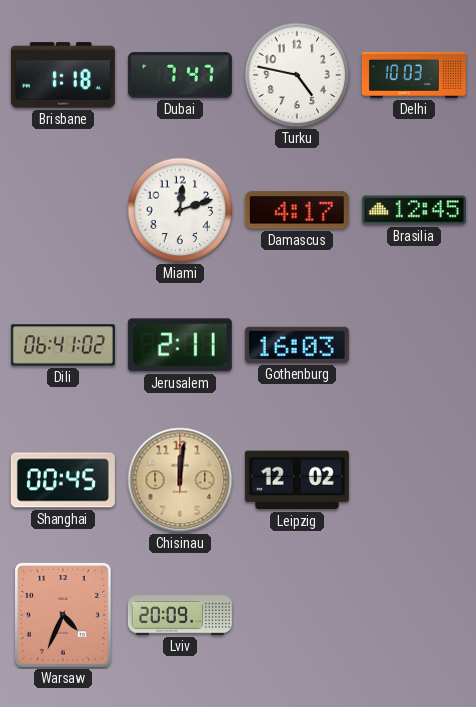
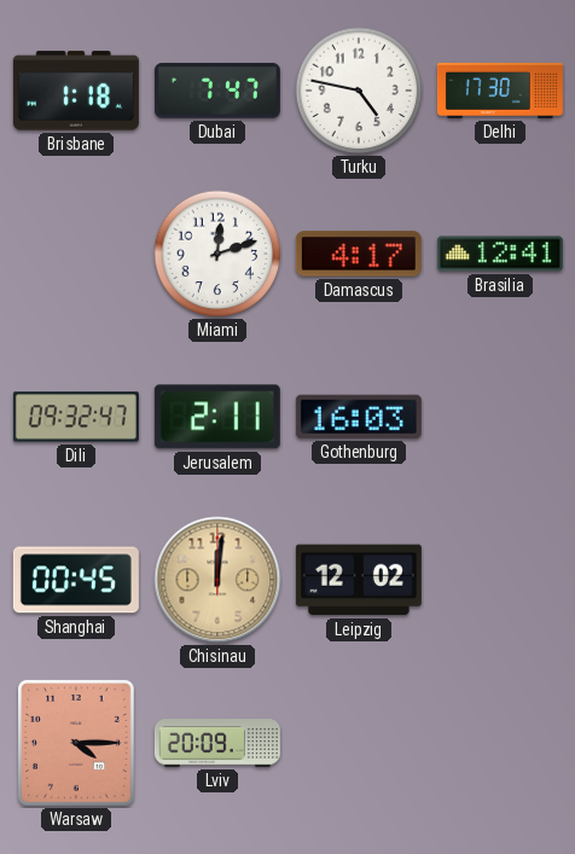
Delhi: 10:03 -> 17:30
Brasilia: 12:45 -> 12:41
Dili: 06:41 -> 09:32
Warsaw: 4:34 -> 4:15
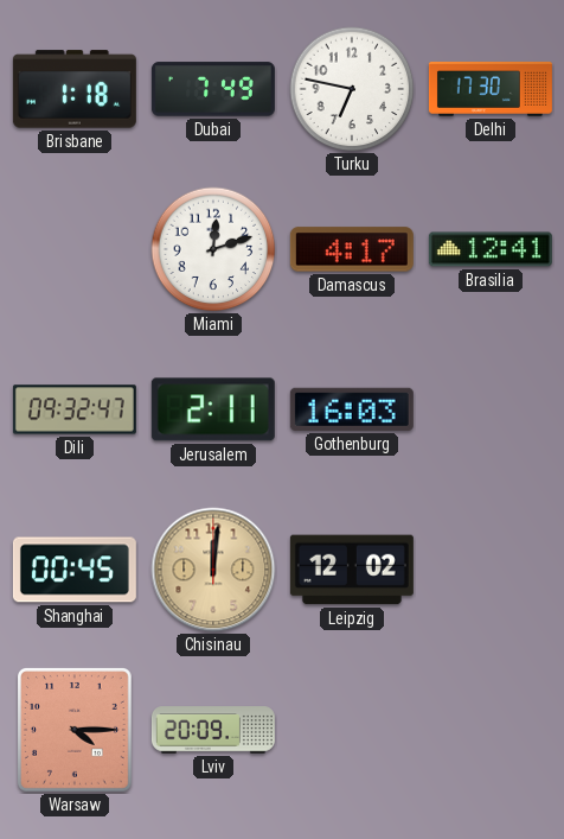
Dubai: 7:47 -> 7:49
Turku: 4:47 -> 6:47
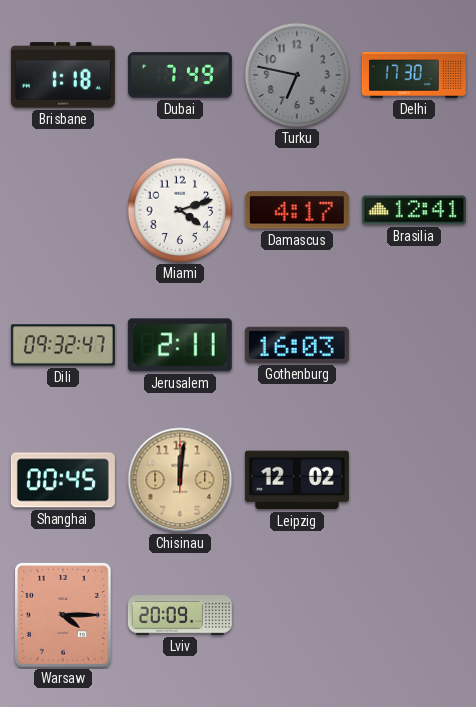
Turku dial: white -> grey
Miami: 12:12 -> 4:12
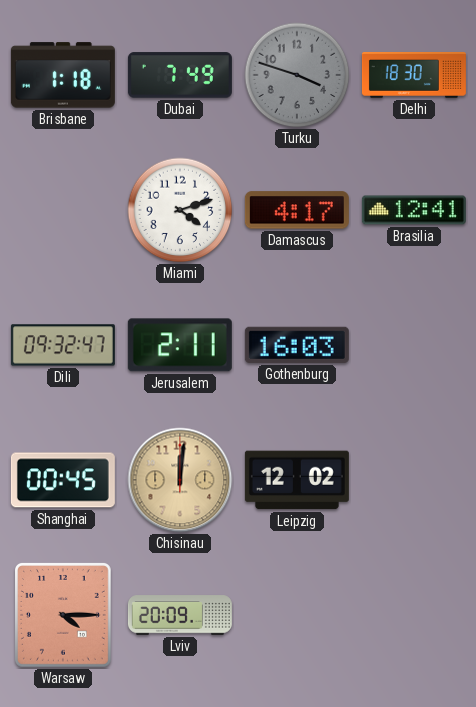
Turku: 6:47 -> 3:48
Delhi: 17:30 -> 18:30
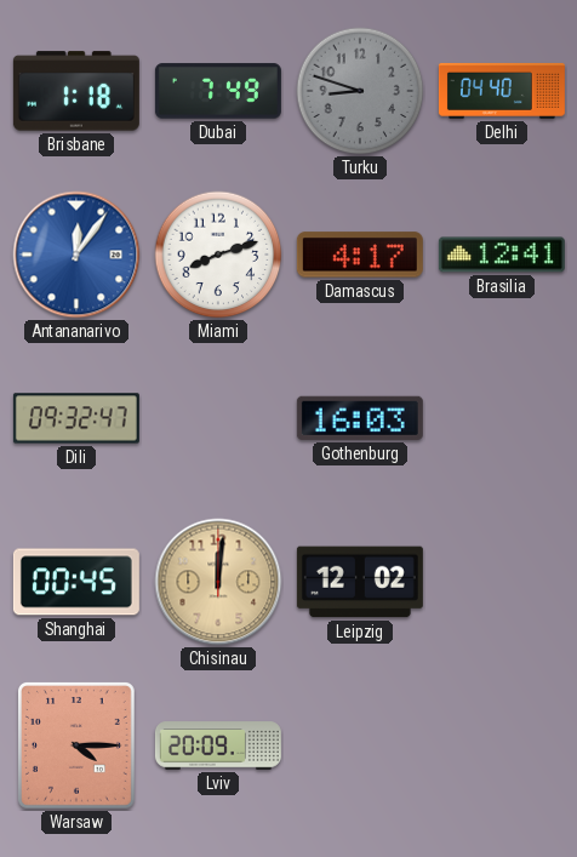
Turku: 3:48 -> 8:48
Delhi: 18:30 -> 04:40
Antananarivo: none -> 12:06
Miami: 4:12 -> 8:12
Jerusalem: 2:11 -> none
